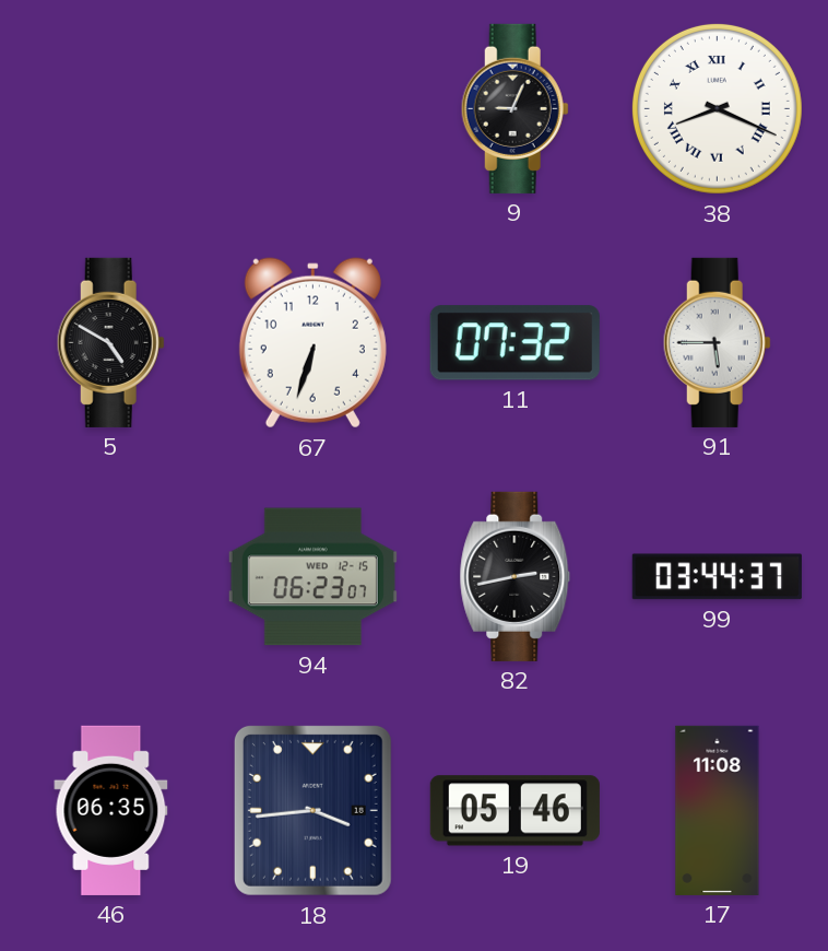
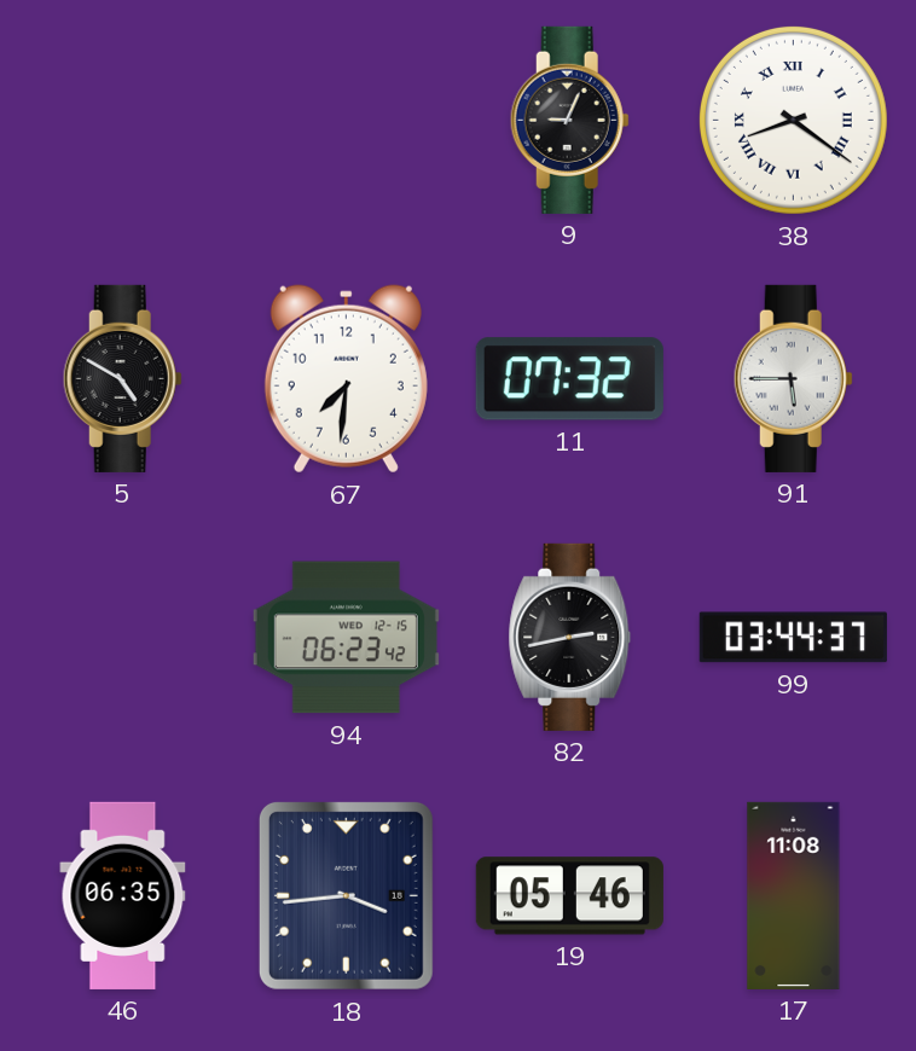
38: 8:19 -> 8:21
67: 6:33 -> 7:31
94: 06:23:07 -> 06:23:42
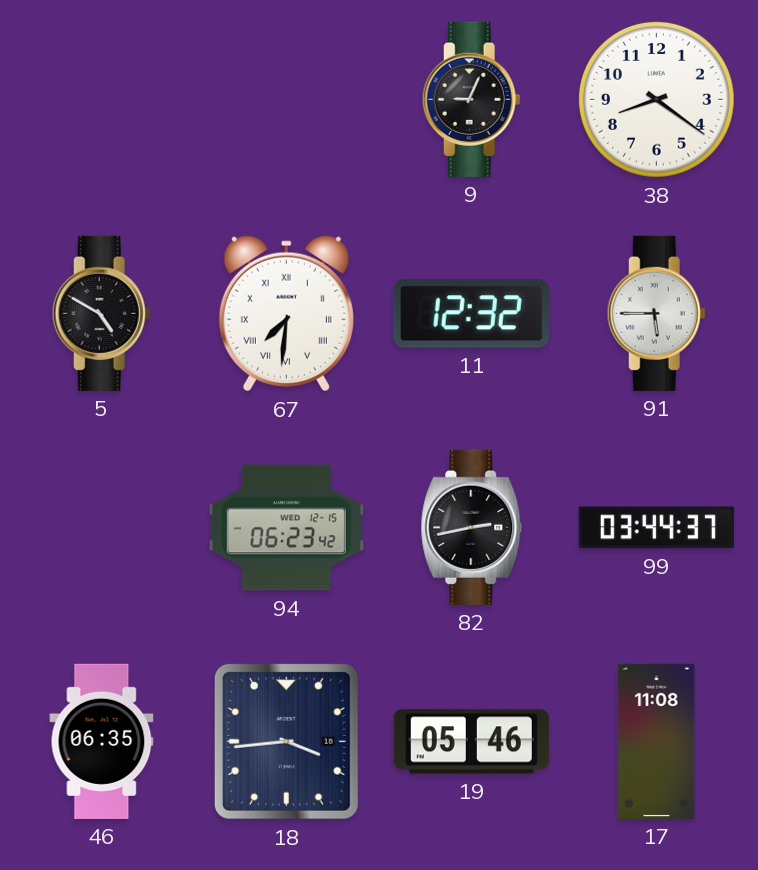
38 numerals: Roman -> Arabic
67 numerals: Arabic -> Roman
11: 07:32 -> 12:32
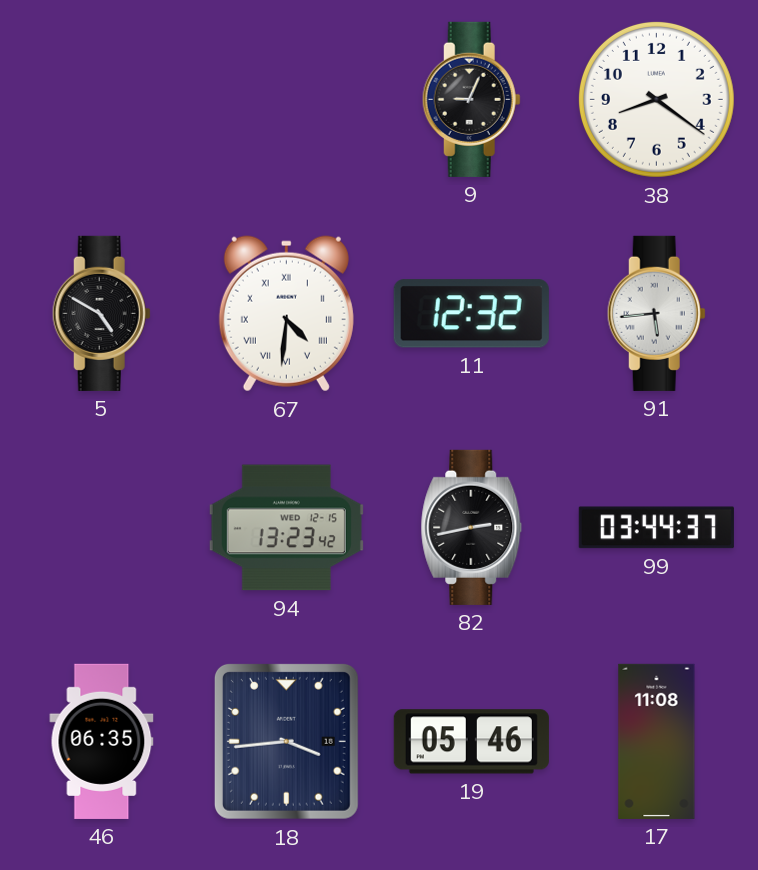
67: 7:31 -> 4:31
91: 5:45 -> 5:44
94: 06:23 -> 13:23
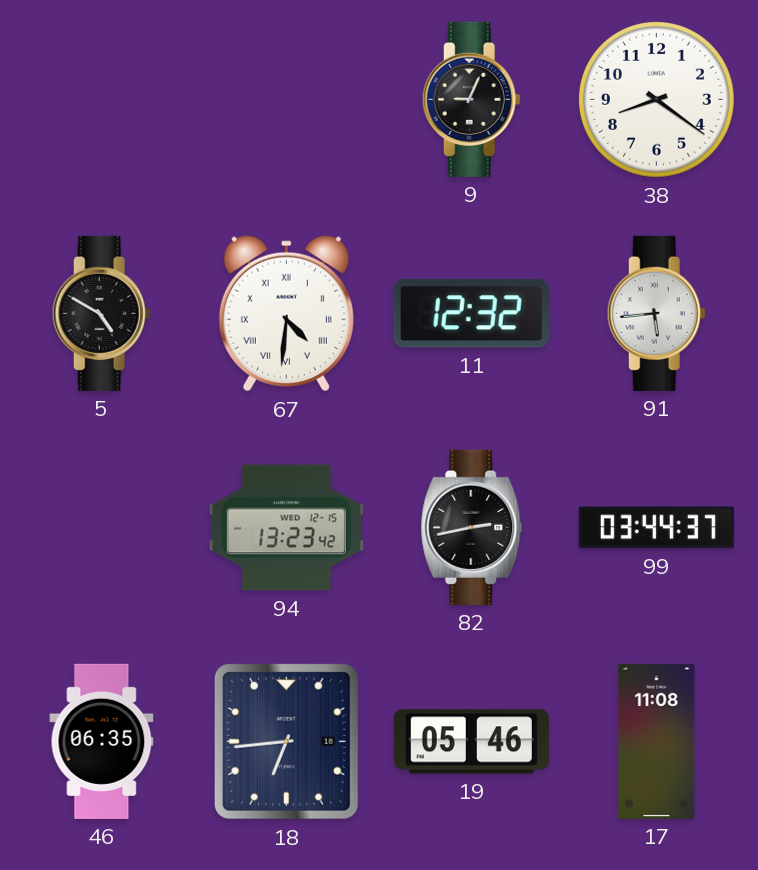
18: 3:44 -> 6:44
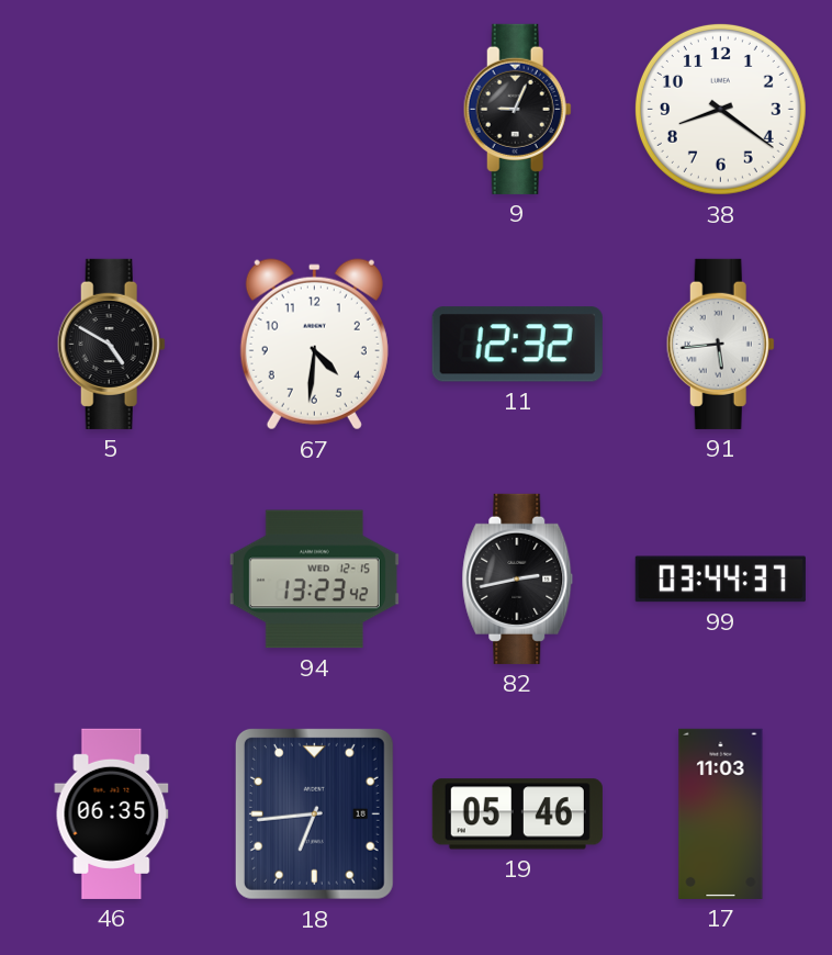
67 numerals: Roman -> Arabic
17: 11:08 -> 11:03
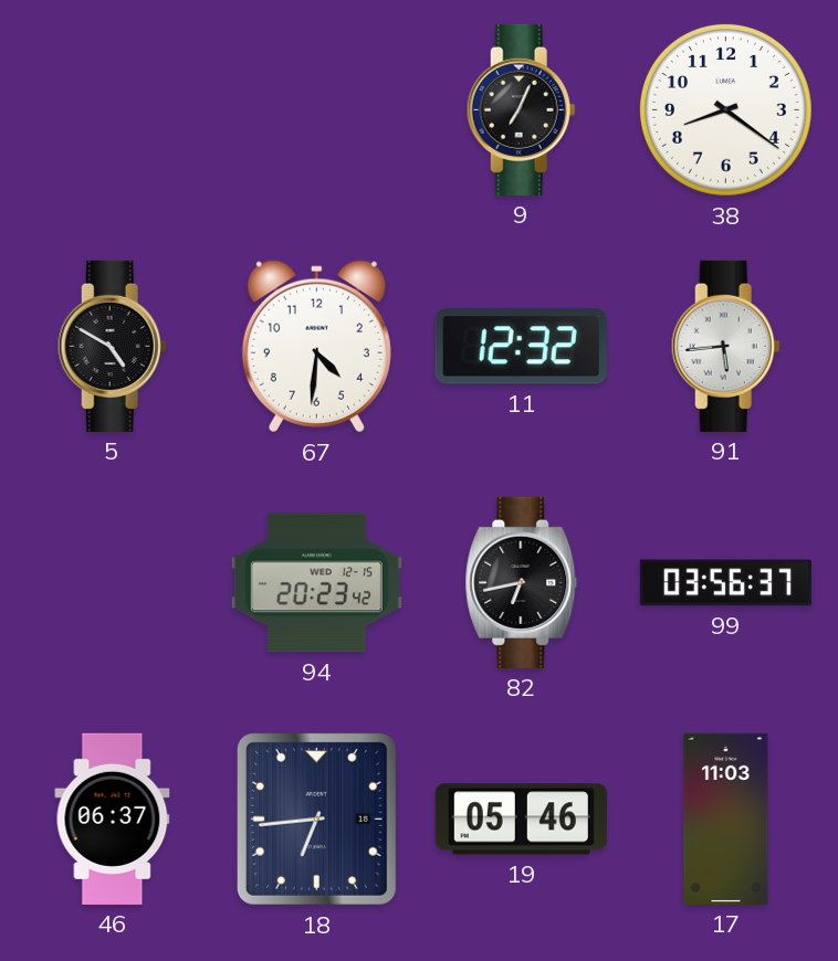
9: 9:04 -> 7:04
94: 13:23 -> 20:23
82: 2:43 -> 6:43
99: 03:44 -> 03:56
46: 06:35 -> 06:37
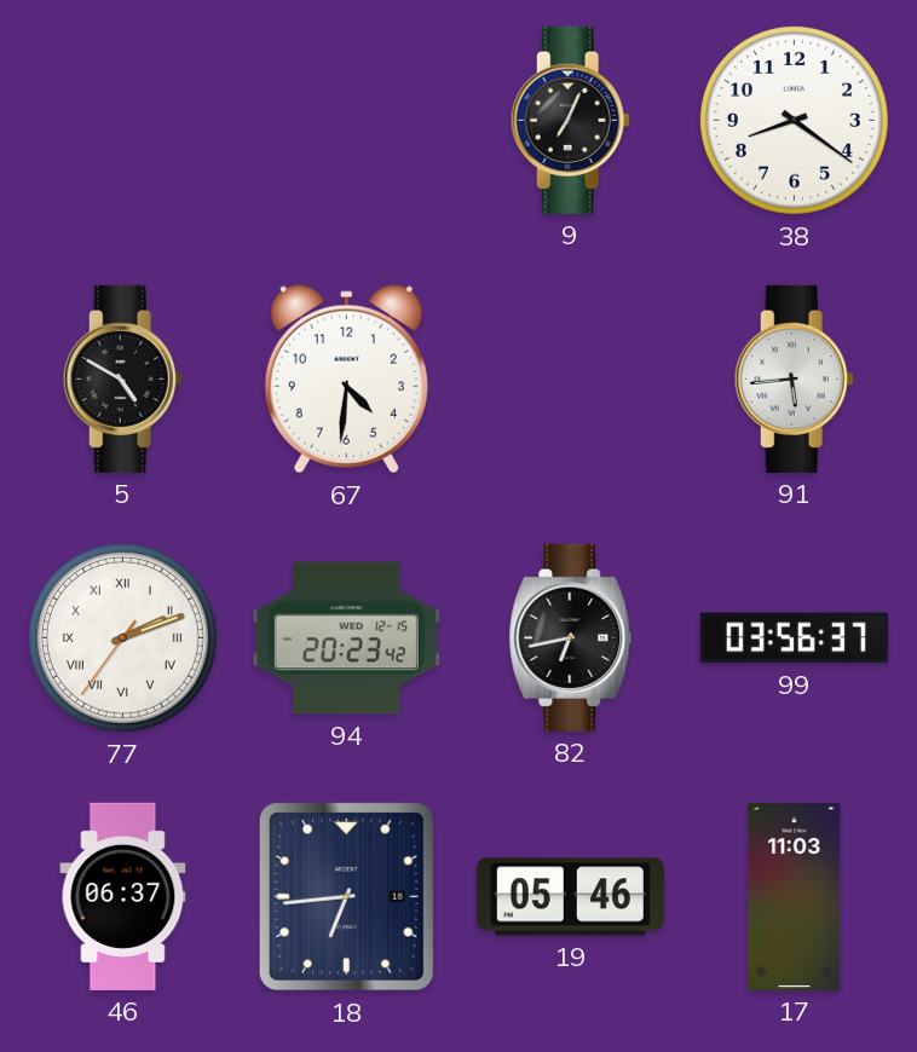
11: 12:32 -> none
77: none -> 2:11
